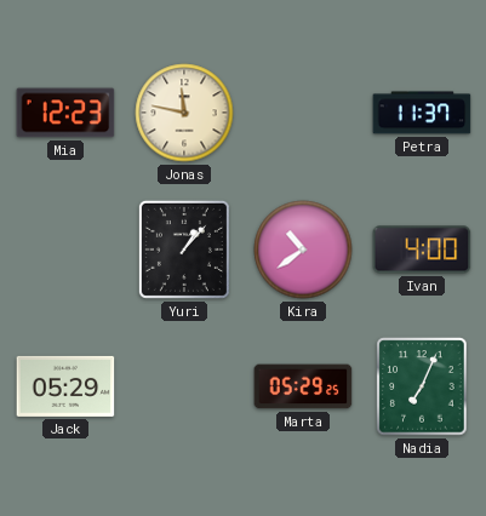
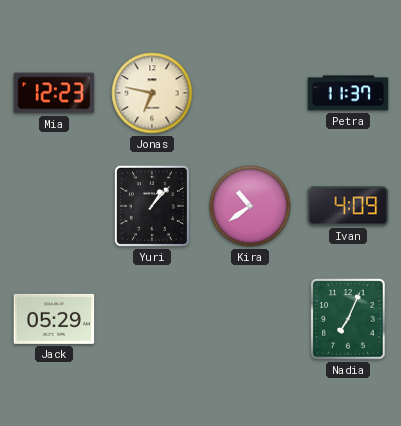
Jonas: 11:47 -> 6:47
Ivan: 4:00 -> 4:09
Marta: 05:29 -> none
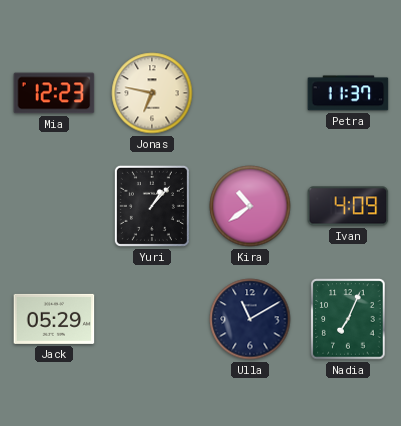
Ulla: none -> 11:10
